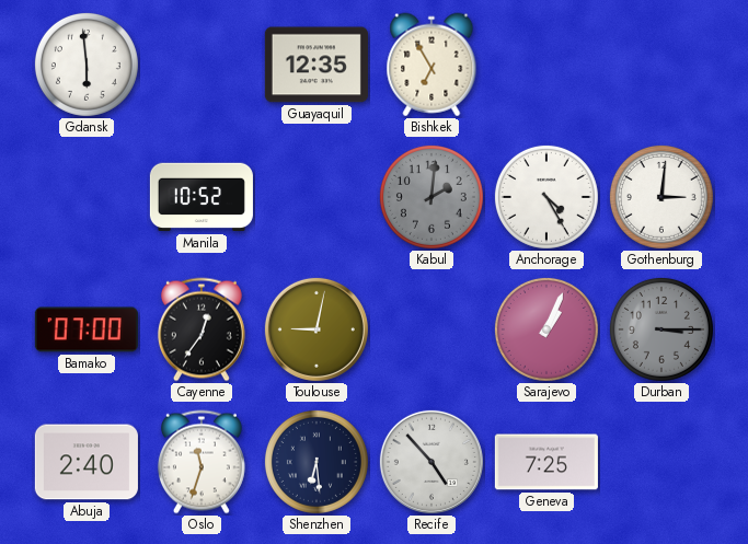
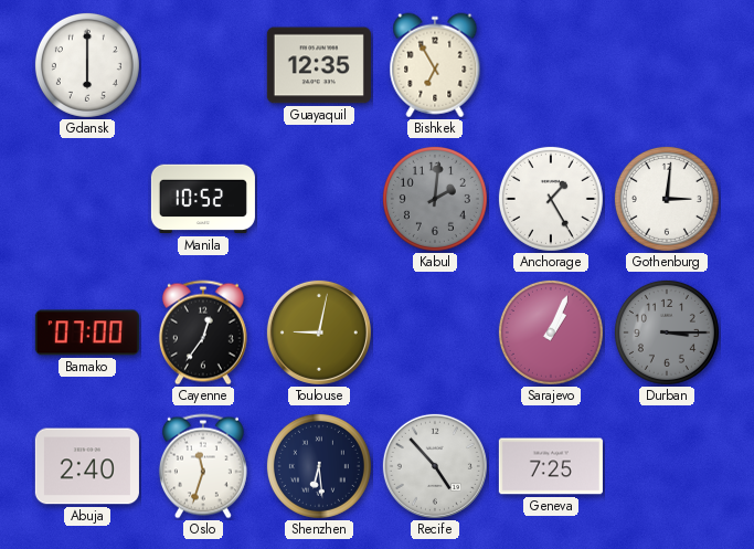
Gdansk: 5:59 -> 6:00
Anchorage: 4:25 -> 1:25
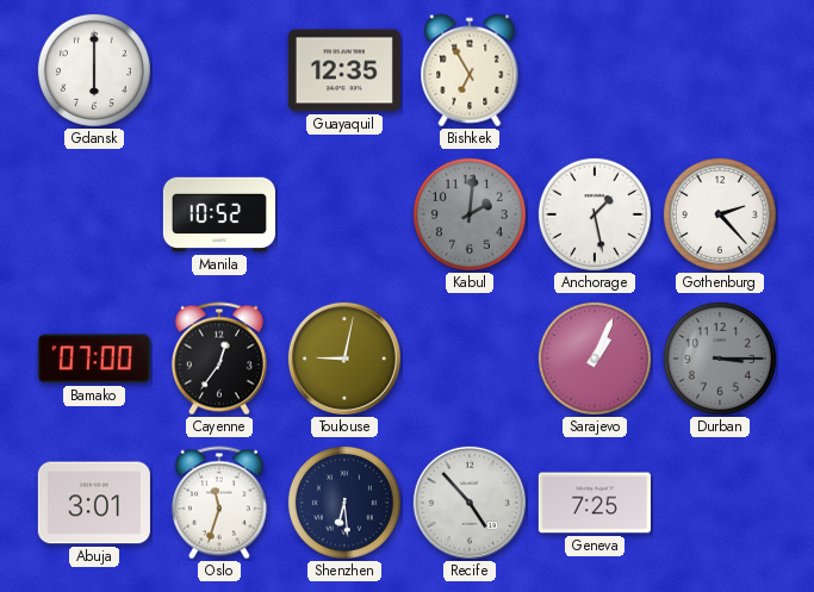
Anchorage: 1:25 -> 1:28
Gothenburg: 3:01 -> 2:23
Abuja: 2:40 -> 3:01
